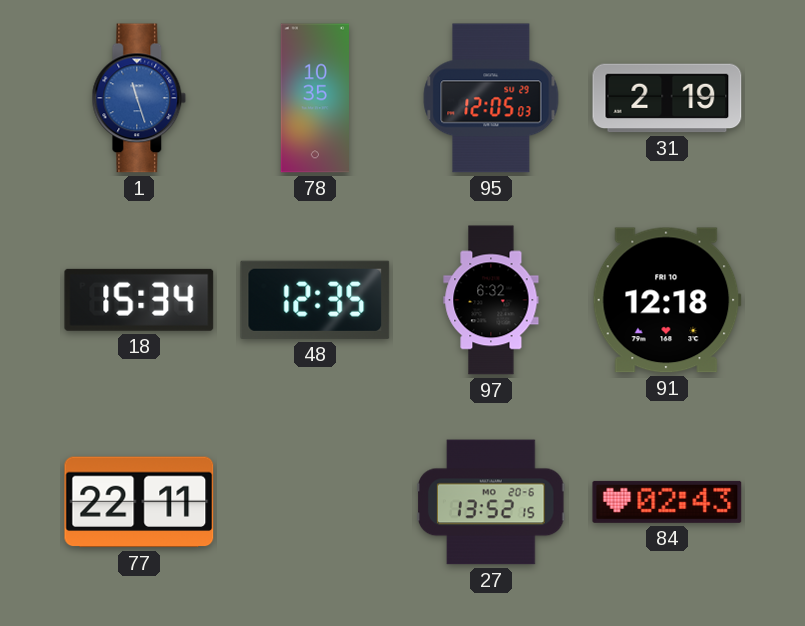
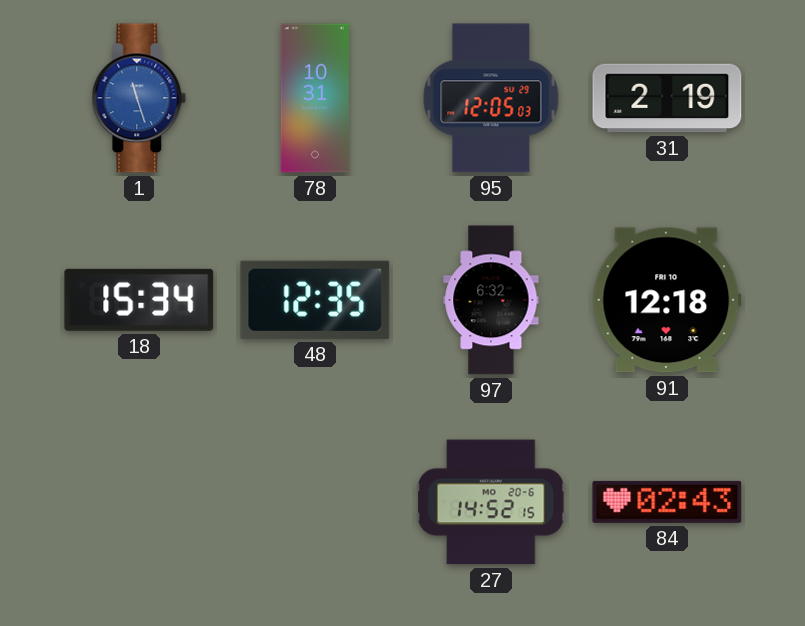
78: 10:35 -> 10:31
77: 22:11 -> none
27: 13:52 -> 14:52
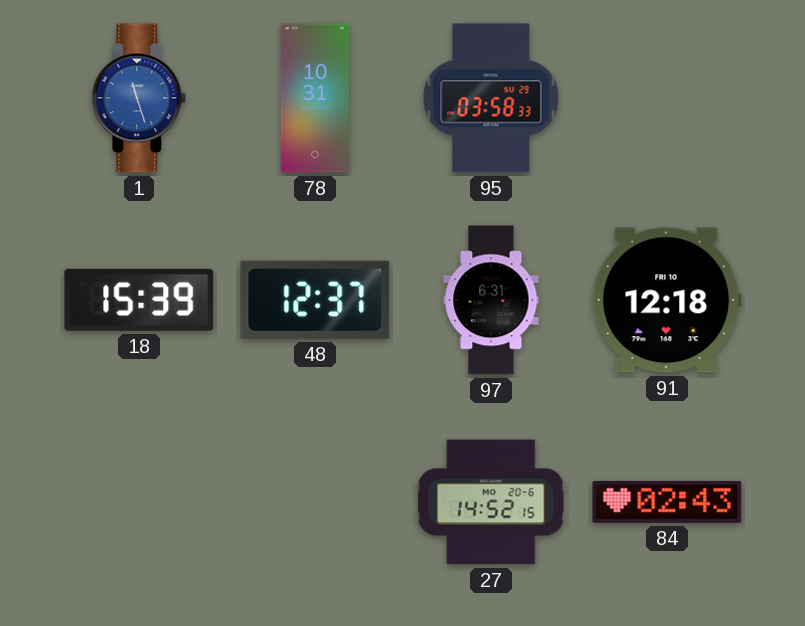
95: 12:05 -> 03:58
31: 2:19 -> none
18: 15:34 -> 15:39
48: 12:35 -> 12:37
97: 6:32 -> 6:31
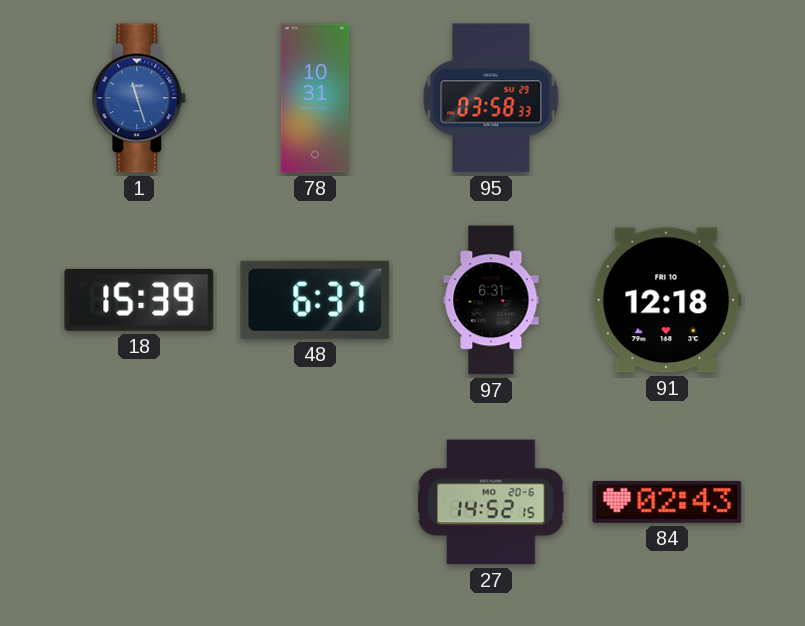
48: 12:37 -> 6:37
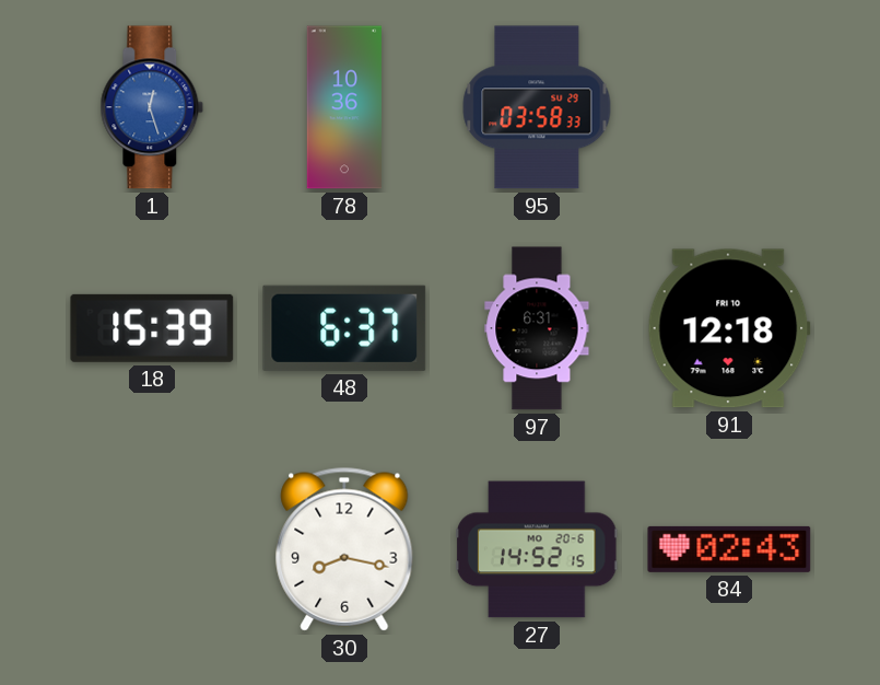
1: 11:27 -> 12:27
78: 10:31 -> 10:36
30: none -> 8:17
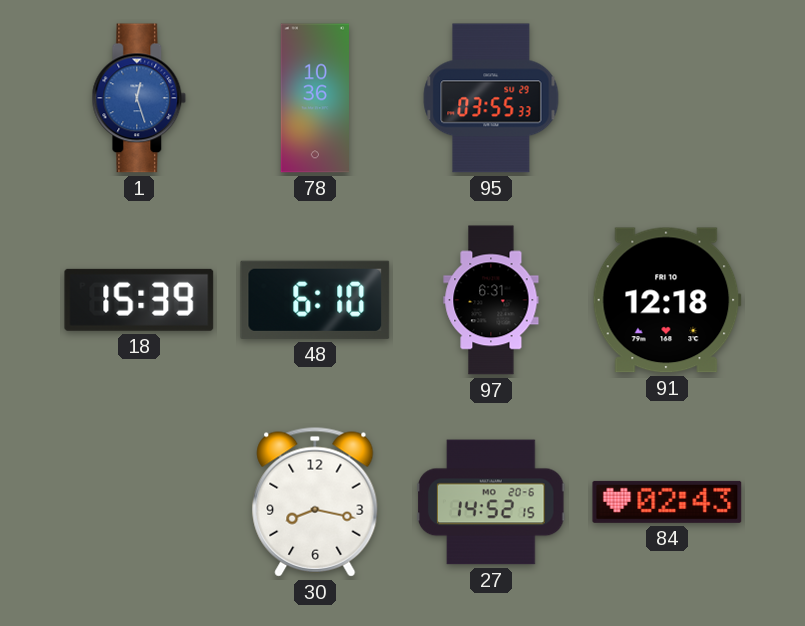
95: 03:58 -> 03:55
48: 6:37 -> 6:10
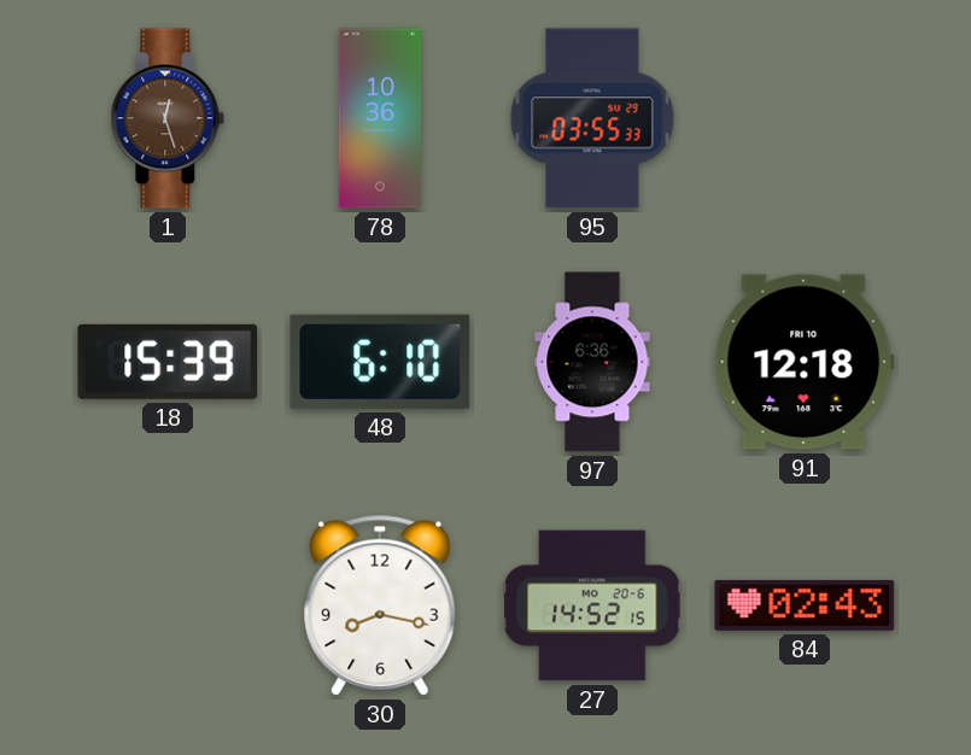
1 dial: blue -> brown
97: 6:31 -> 6:36
